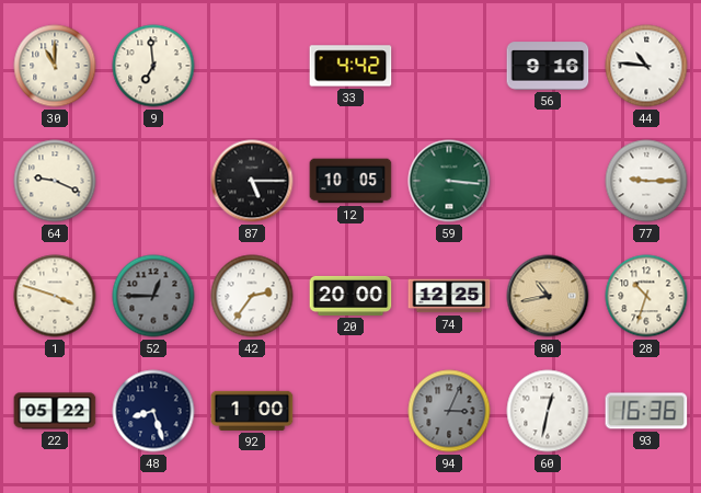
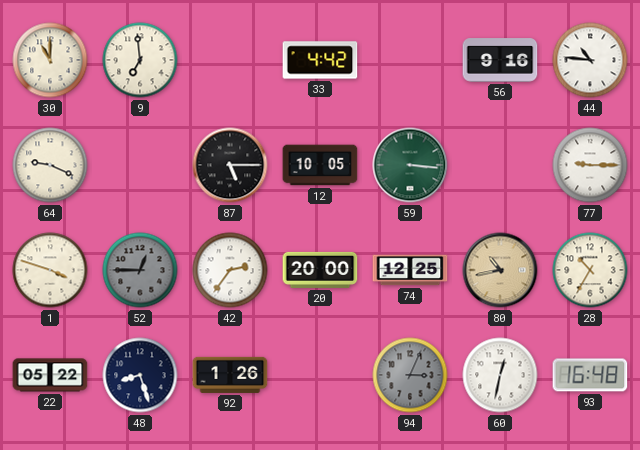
28: 10:33 -> 10:35
92: 1:00 -> 1:26
93: 16:36 -> 16:48
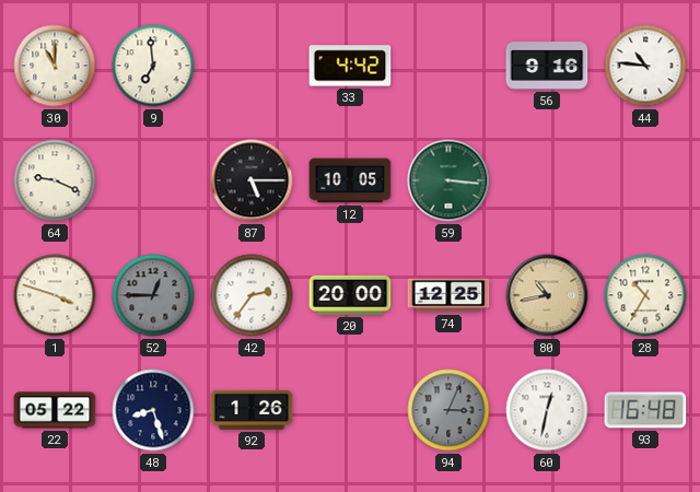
77: 9:15 -> none
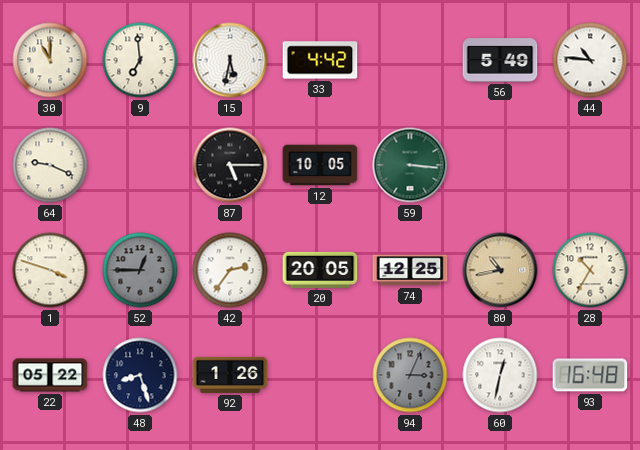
15: none -> 5:32
56: 9:16 -> 5:49
20: 20:00 -> 20:05
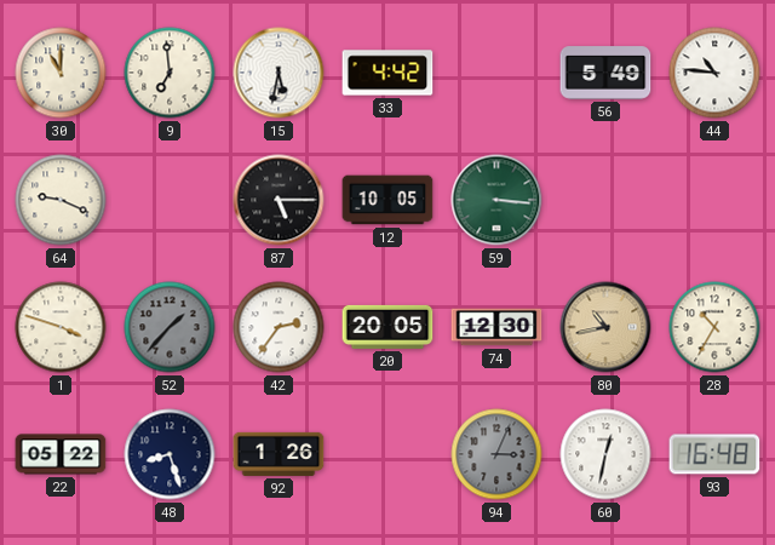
52: 12:45 -> 1:37
74: 12:25 -> 12:30
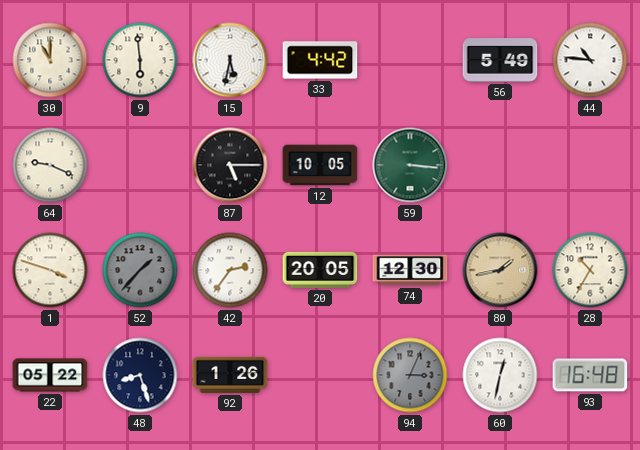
9: 6:59 -> 5:59
80: 10:43 -> 1:43
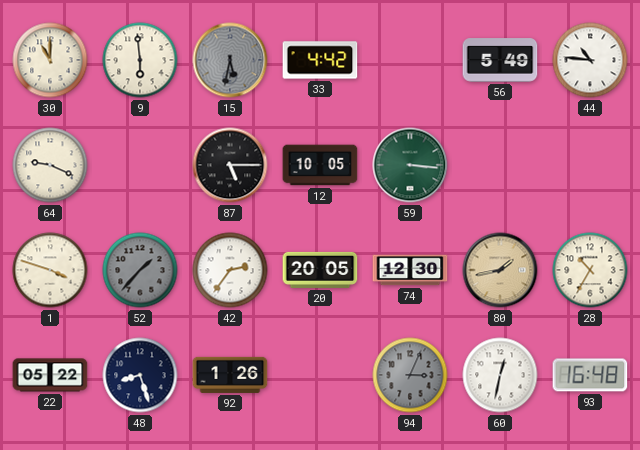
15 dial: white -> grey
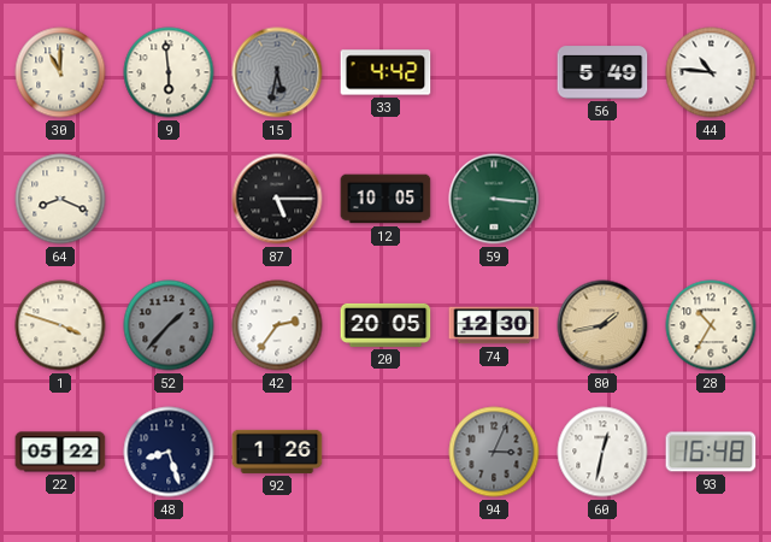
64: 9:19 -> 8:19
